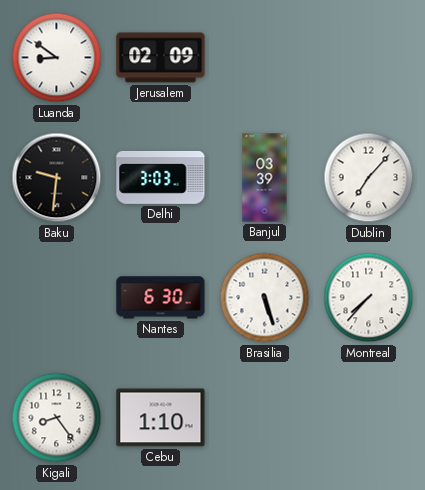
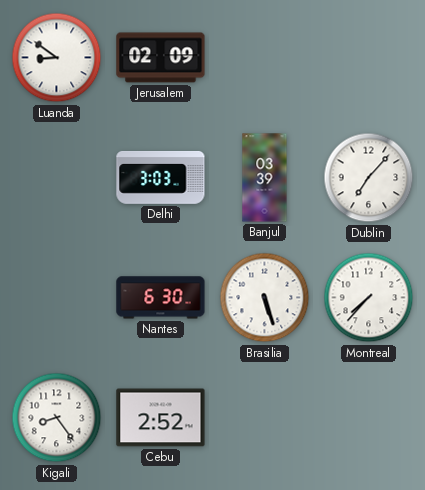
Baku: 9:31 -> none
Cebu: 1:10 -> 2:52
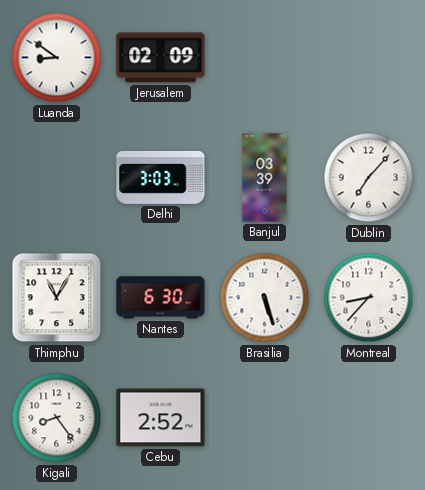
Thimphu: none -> 11:05
Montreal: 7:37 -> 8:37
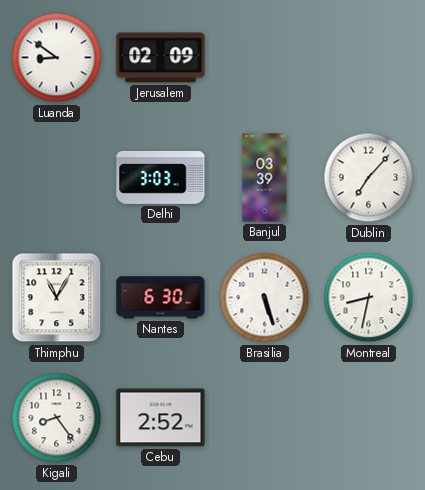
Montreal: 8:37 -> 8:32
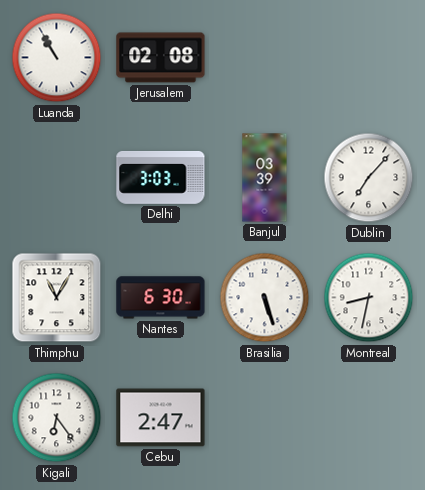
Luanda: 8:51 -> 10:55
Jerusalem: 02:09 -> 02:08
Kigali: 8:24 -> 6:24
Cebu: 2:52 -> 2:47
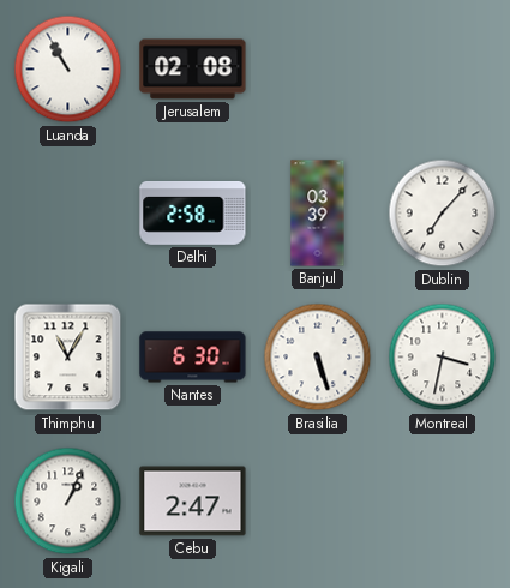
Delhi: 3:03 -> 2:58
Montreal: 8:32 -> 3:32
Kigali: 6:24 -> 1:04
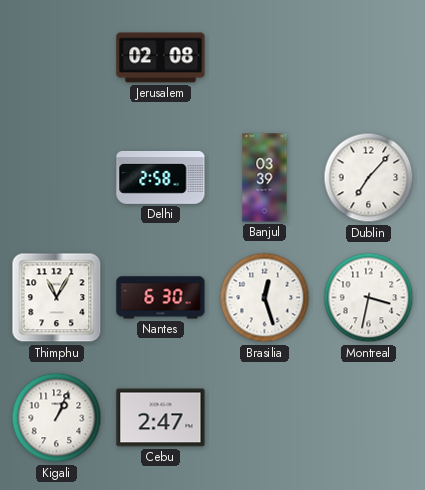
Luanda: 10:55 -> none
Brasilia: 5:27 -> 12:27
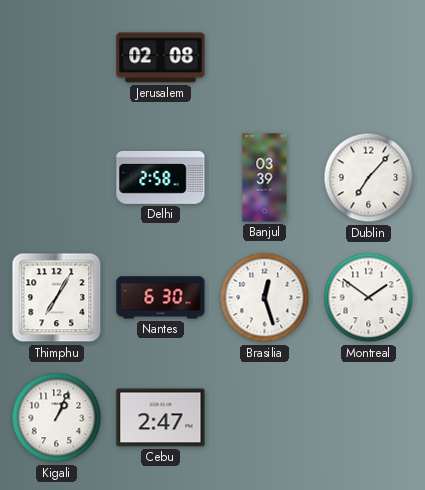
Thimphu: 11:05 -> 7:05
Montreal: 3:32 -> 1:51
